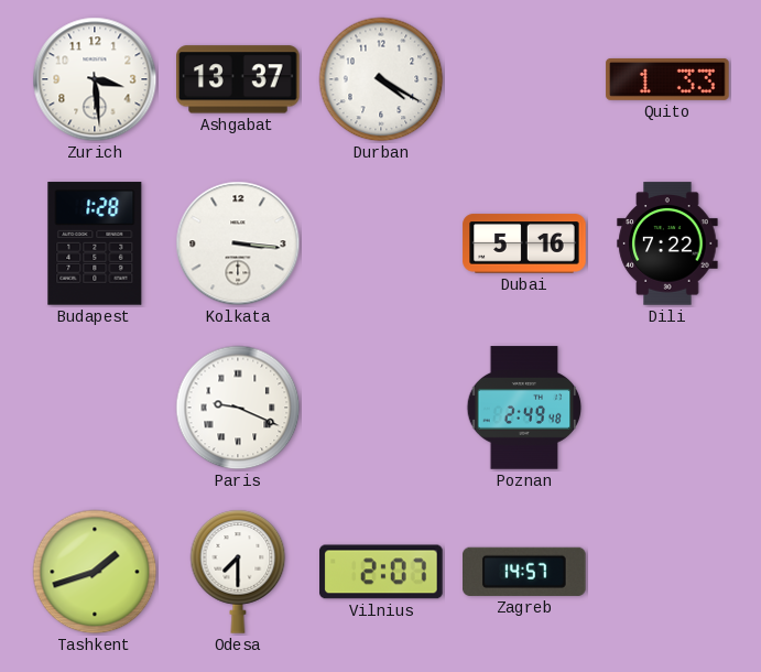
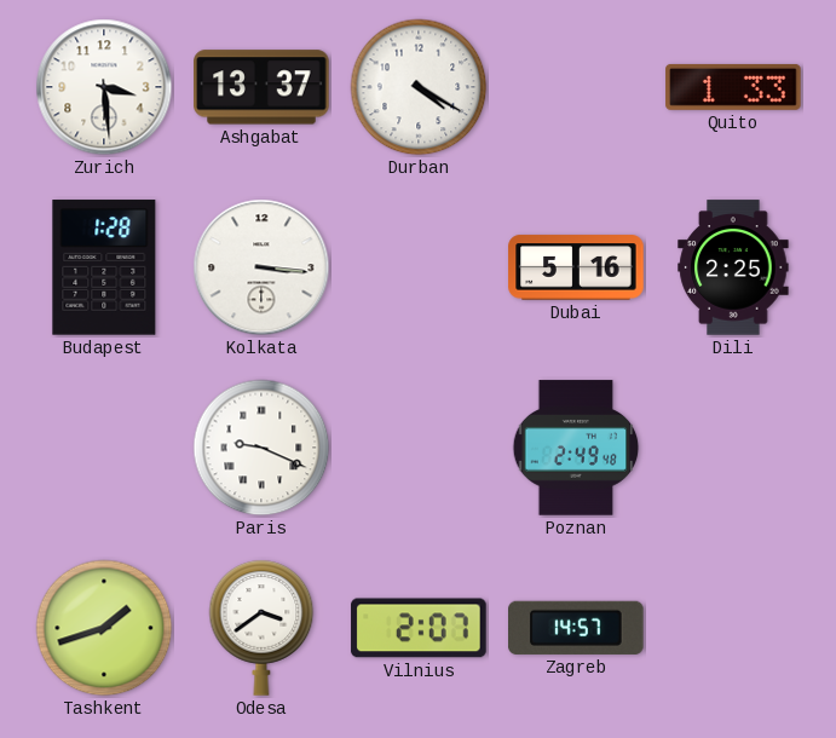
Dili: 7:22 -> 2:25
Odesa: 7:30 -> 3:39
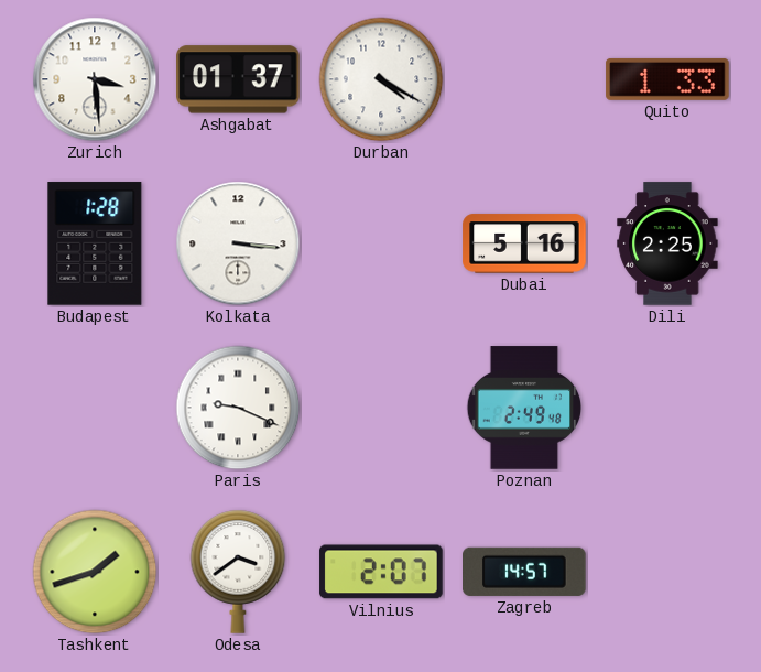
Ashgabat: 13:37 -> 01:37
